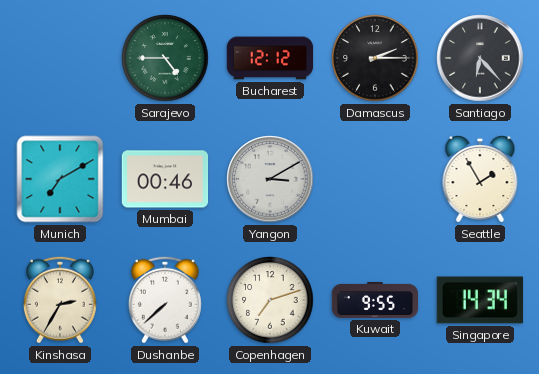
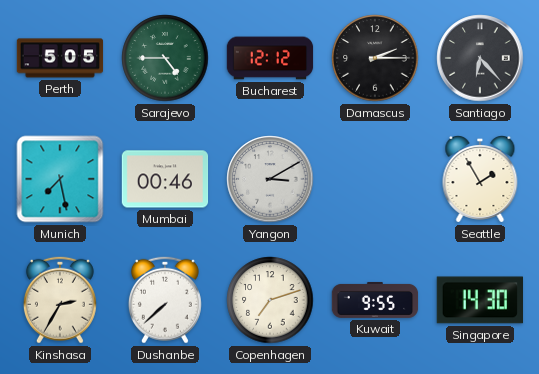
Perth: none -> 5:05
Munich: 7:10 -> 7:28
Singapore: 14:34 -> 14:30
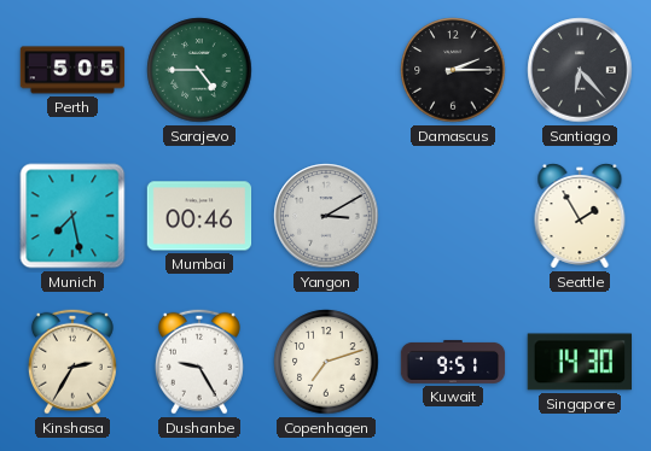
Bucharest: 12:12 -> none
Dushanbe: 7:38 -> 9:25
Kuwait: 9:55 -> 9:51
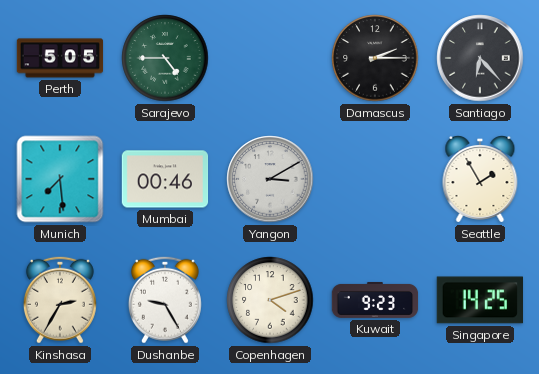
Munich: 7:28 -> 7:29
Copenhagen: 7:12 -> 4:12
Kuwait: 9:51 -> 9:23
Singapore: 14:30 -> 14:25
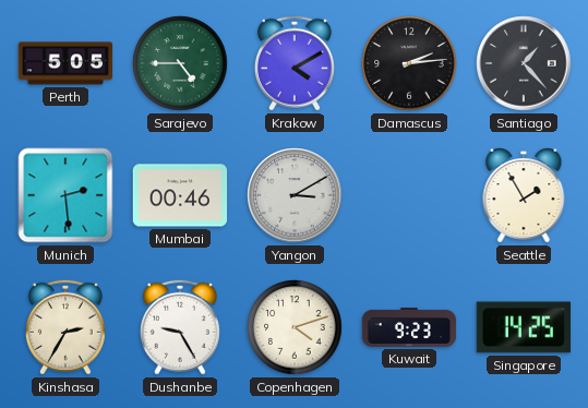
Krakow: none -> 4:10
Damascus: 2:15 -> 2:14
Santiago: 6:23 -> 1:23
Munich: 7:29 -> 2:29
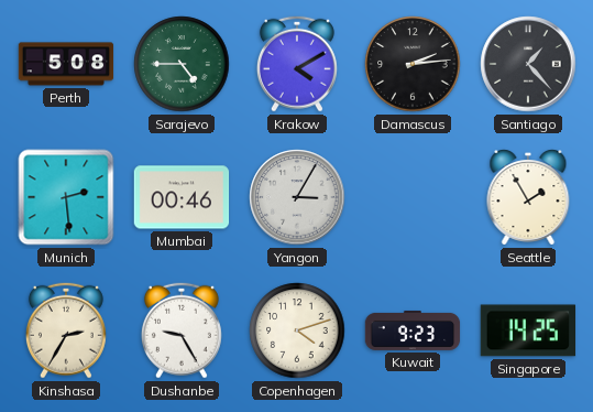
Perth: 5:05 -> 5:08
Yangon: 3:10 -> 3:05
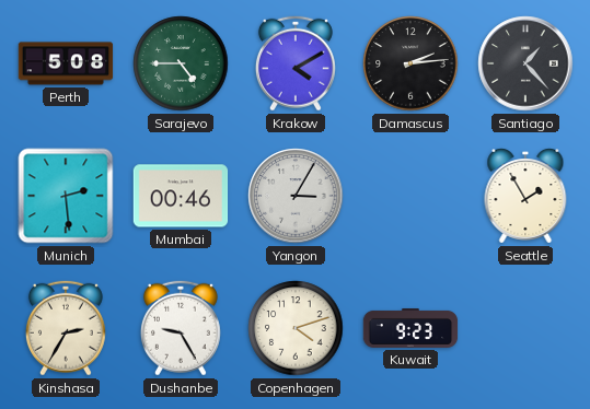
Singapore: 14:25 -> none
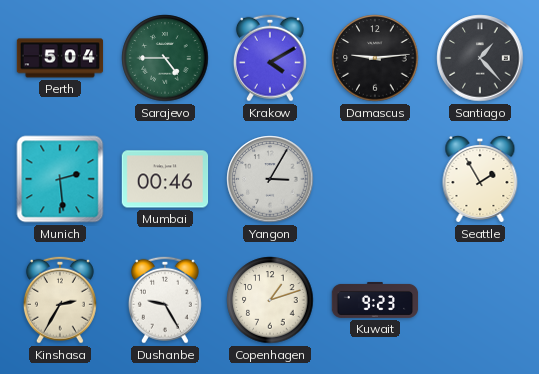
Perth: 5:08 -> 5:04
Damascus: 2:14 -> 9:14
Copenhagen: 4:12 -> 1:12
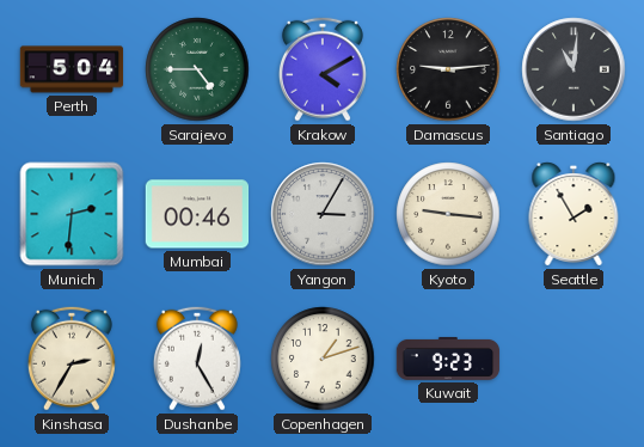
Santiago: 1:23 -> 11:01
Munich: 2:29 -> 2:31
Kyoto: none -> 9:16
Dushanbe: 9:25 -> 12:25
